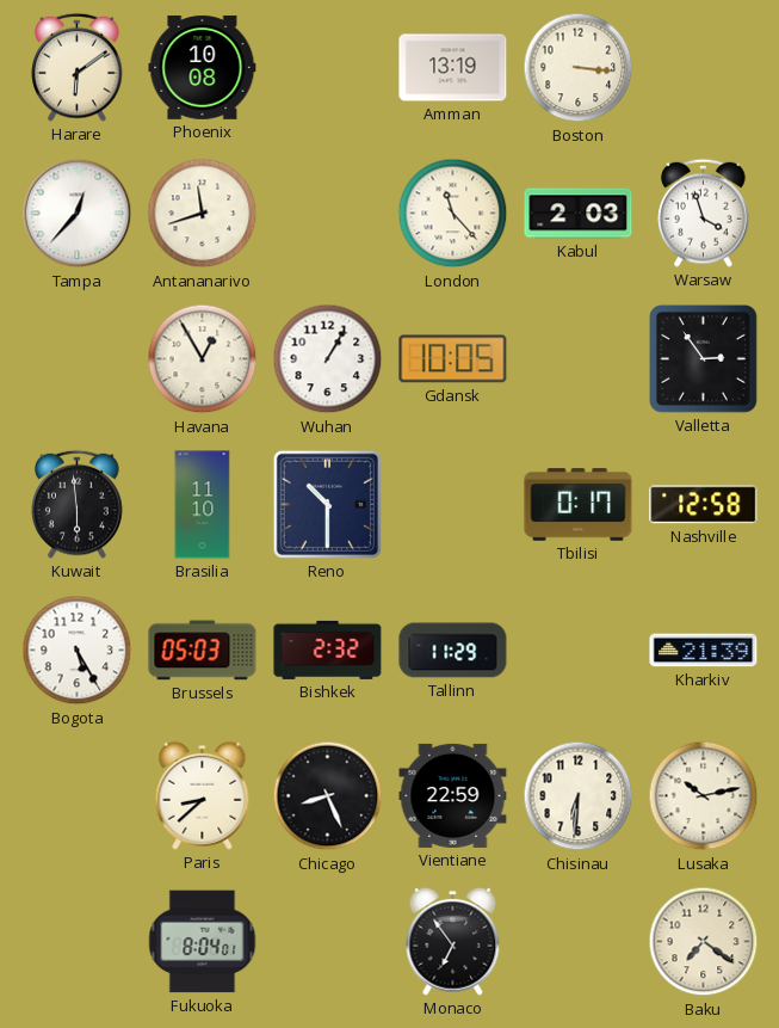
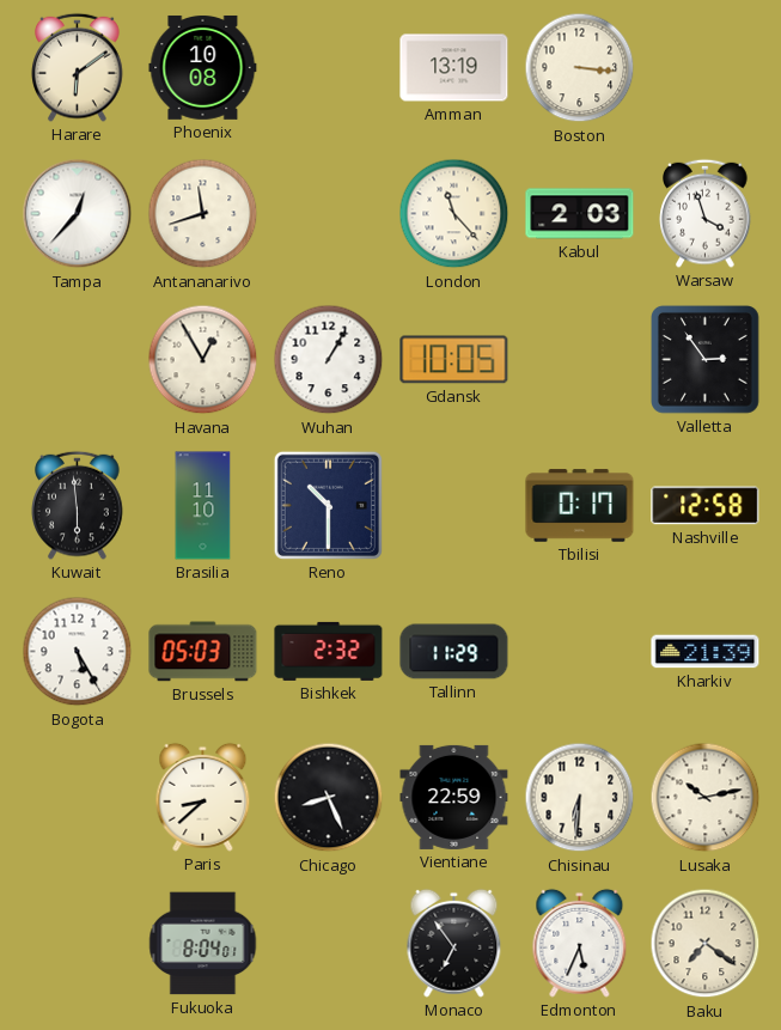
Edmonton: none -> 5:34
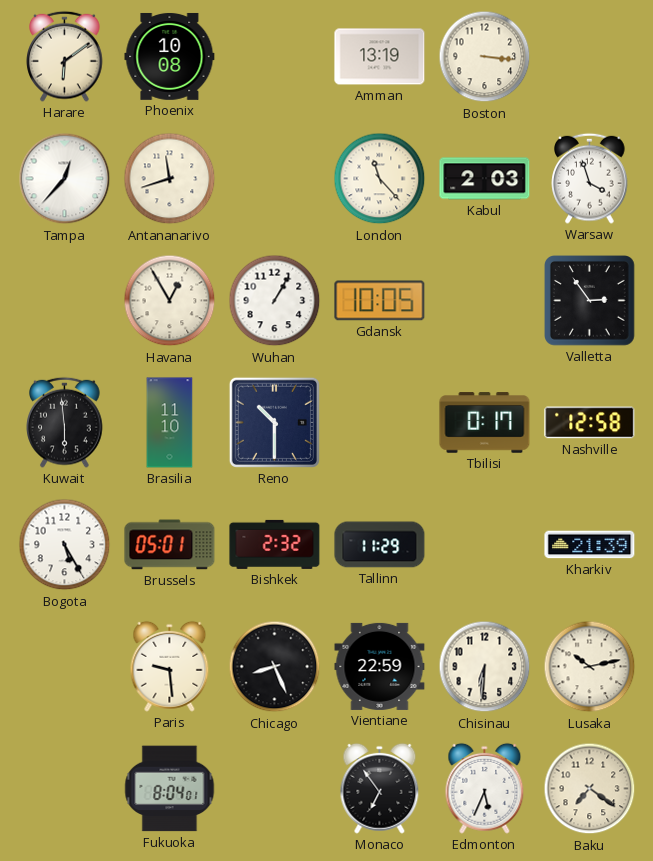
Brussels: 05:03 -> 05:01
Paris: 8:38 -> 9:29
